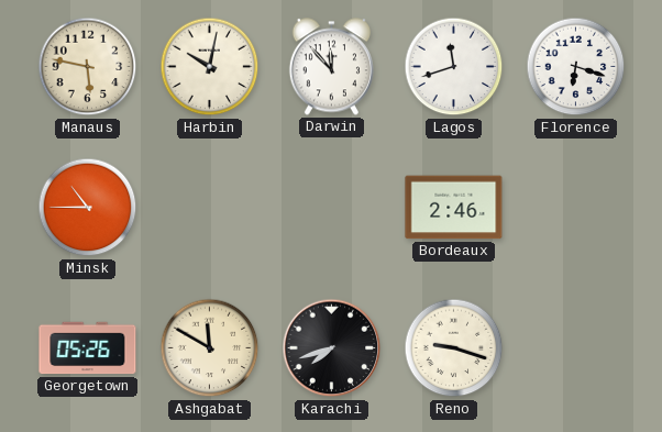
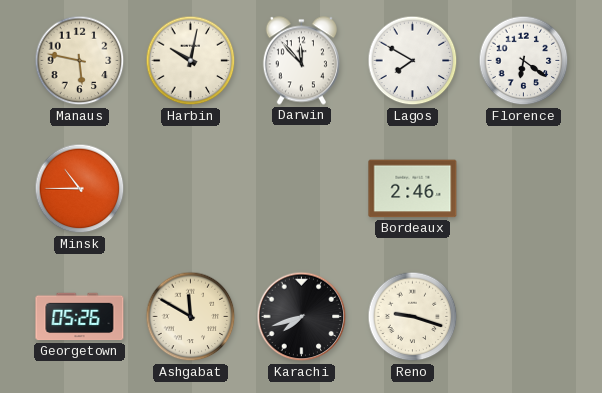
Lagos: 11:42 -> 7:50
Florence: 6:18 -> 6:21
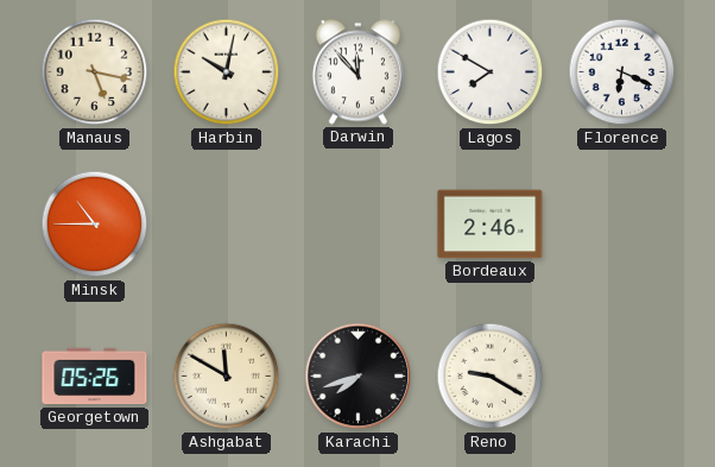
Manaus: 5:47 -> 5:17
Florence: 6:21 -> 6:19
Reno: 9:18 -> 9:20
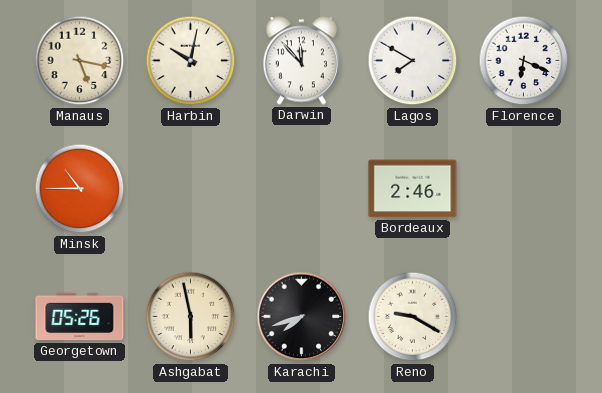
Ashgabat: 11:50 -> 5:58
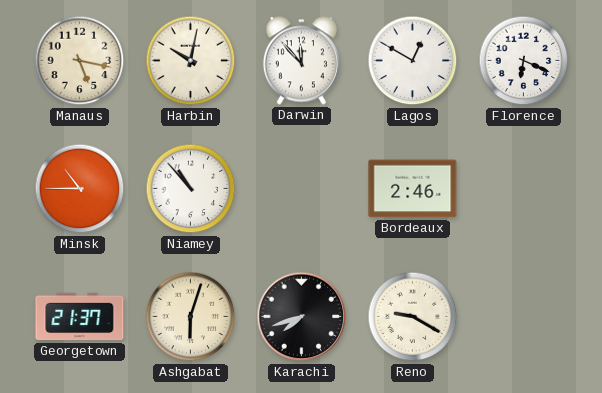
Lagos: 7:50 -> 12:50
Niamey: none -> 10:53
Georgetown: 05:26 -> 21:37
Ashgabat: 5:58 -> 6:03
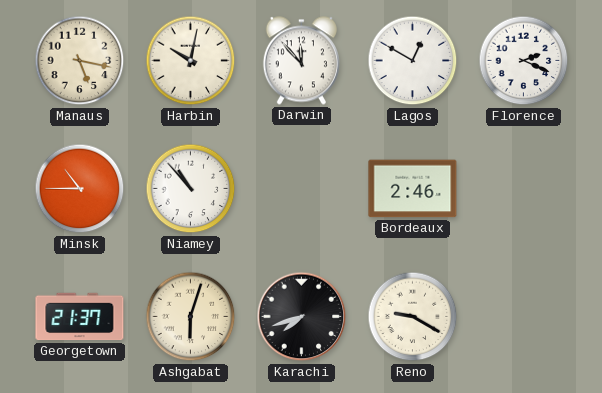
Florence: 6:19 -> 2:19
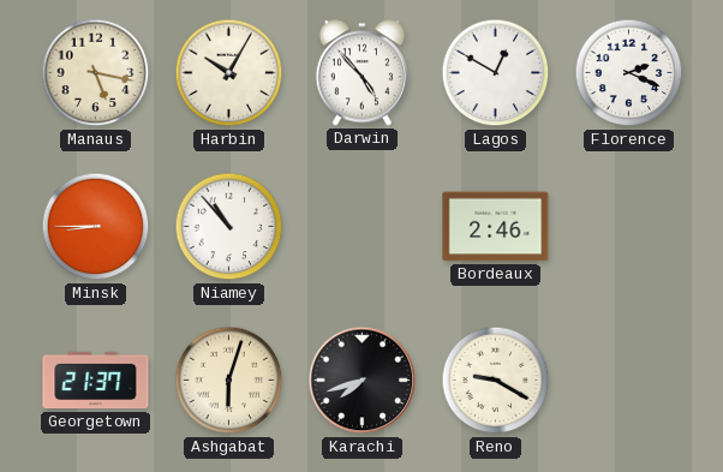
Harbin: 10:02 -> 10:05
Darwin: 11:53 -> 4:53
Minsk: 10:45 -> 8:45
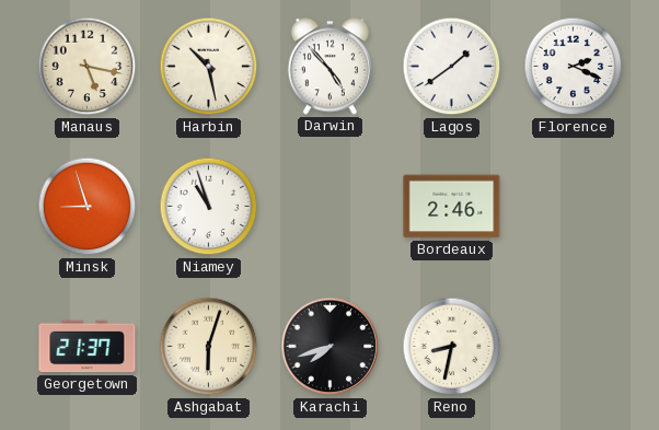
Harbin: 10:05 -> 10:28
Lagos: 12:50 -> 1:39
Minsk: 8:45 -> 8:57
Niamey: 10:53 -> 10:57
Reno: 9:20 -> 8:32
